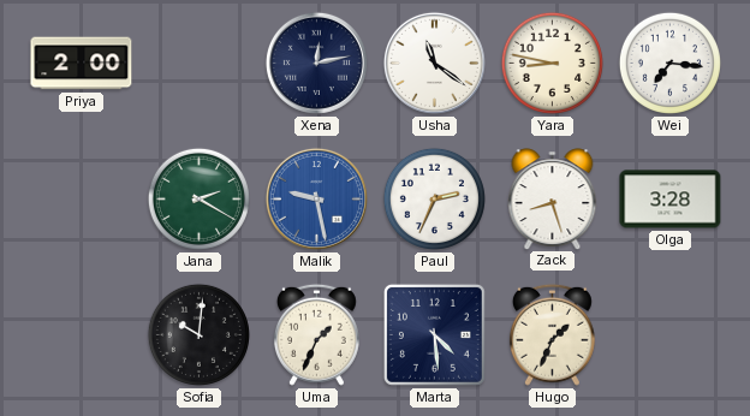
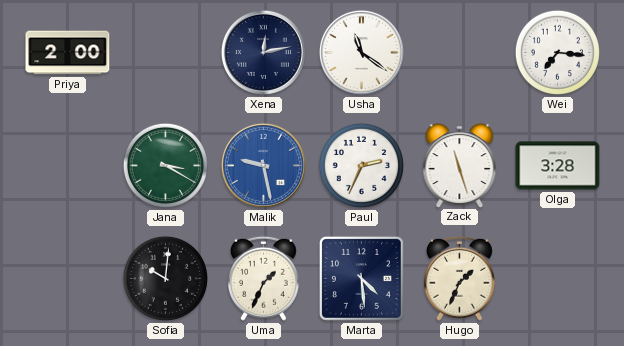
Yara: 8:47 -> none
Jana: 2:20 -> 3:20
Zack: 8:27 -> 11:27
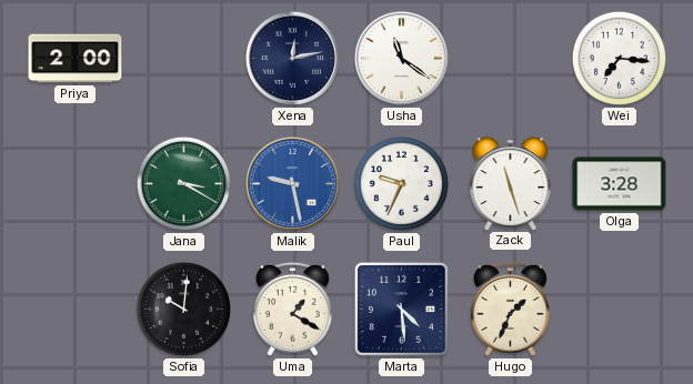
Paul: 2:34 -> 9:34
Uma: 1:34 -> 1:20
